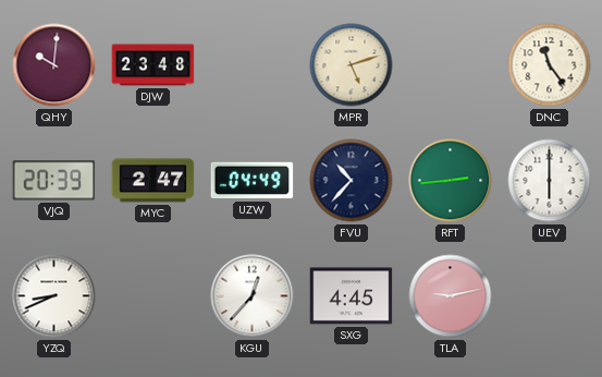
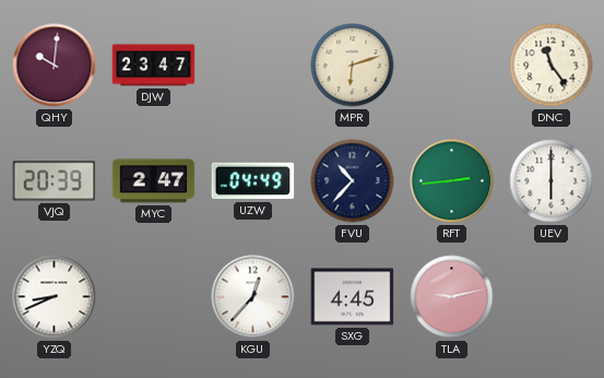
DJW: 23:48 -> 23:47
MPR: 5:12 -> 6:12
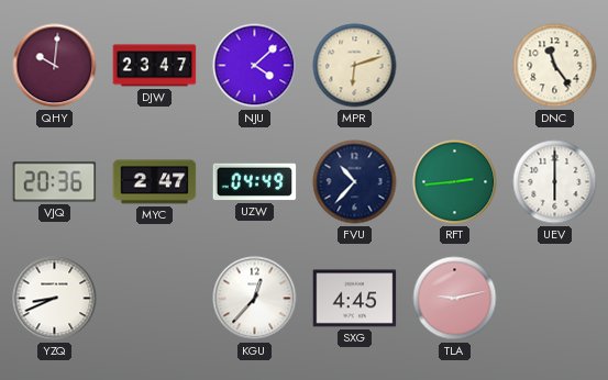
NJU: none -> 4:08
VJQ: 20:39 -> 20:36
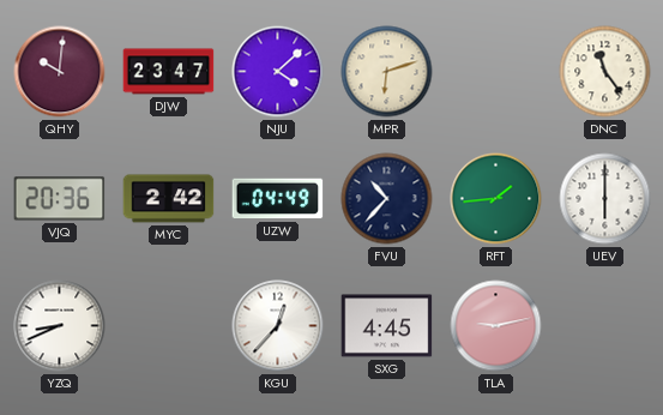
MYC: 2:47 -> 2:42
RFT: 2:44 -> 1:44
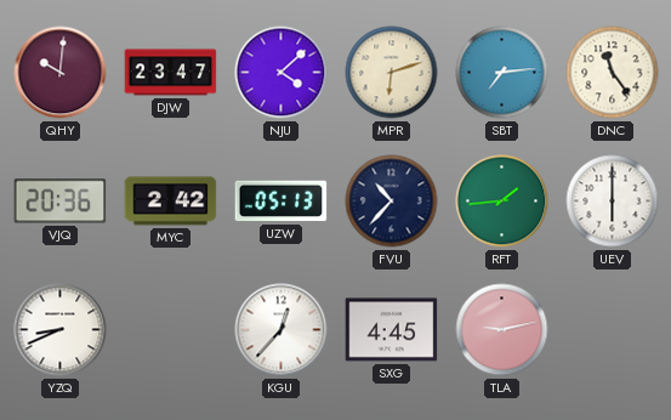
SBT: none -> 7:14
UZW: 04:49 -> 05:13
